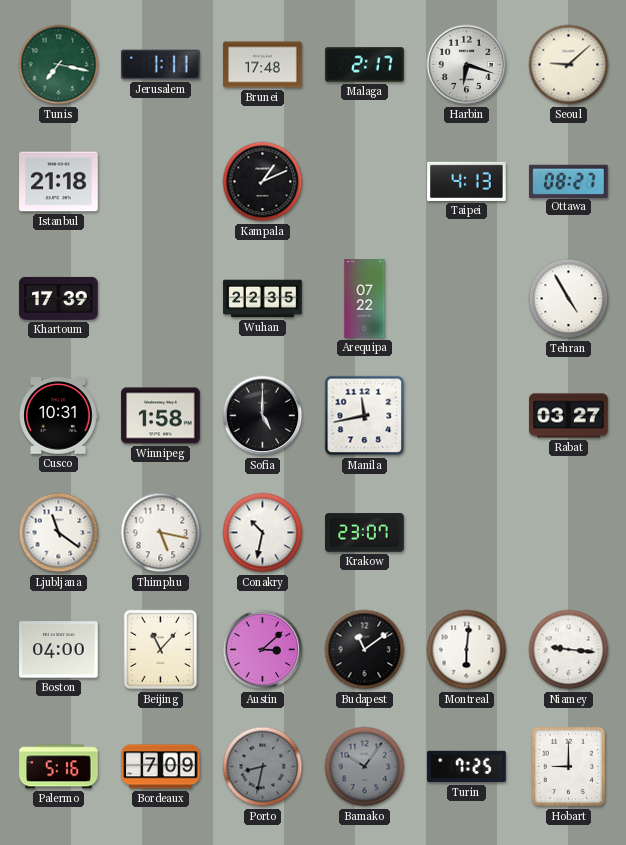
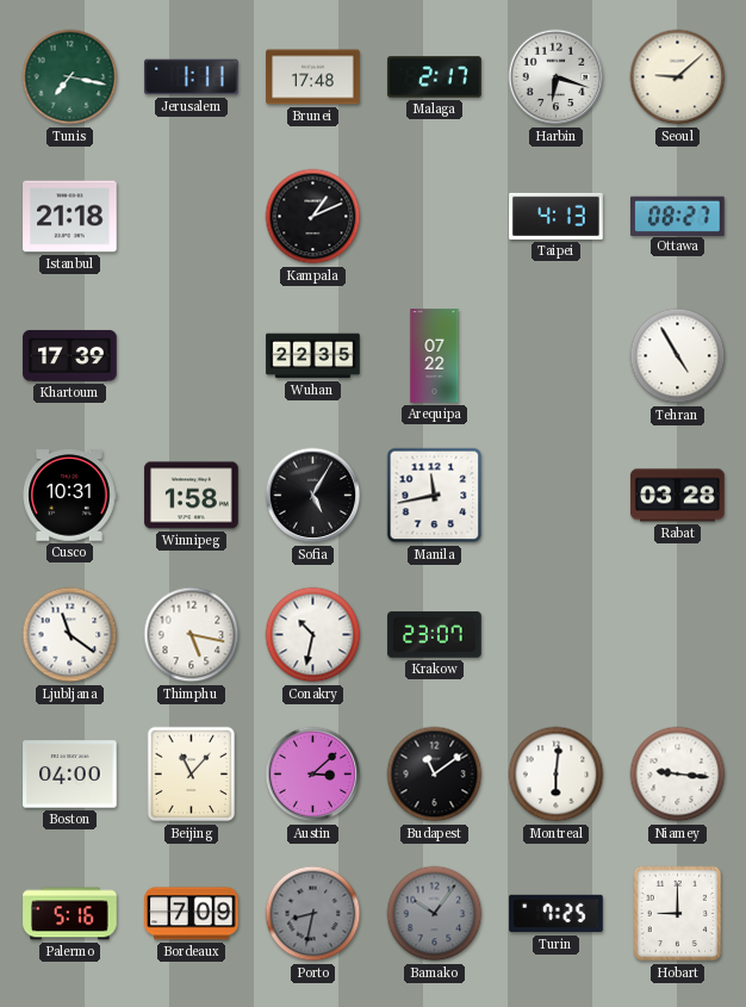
Sofia: 5:00 -> 5:05
Rabat: 03:27 -> 03:28
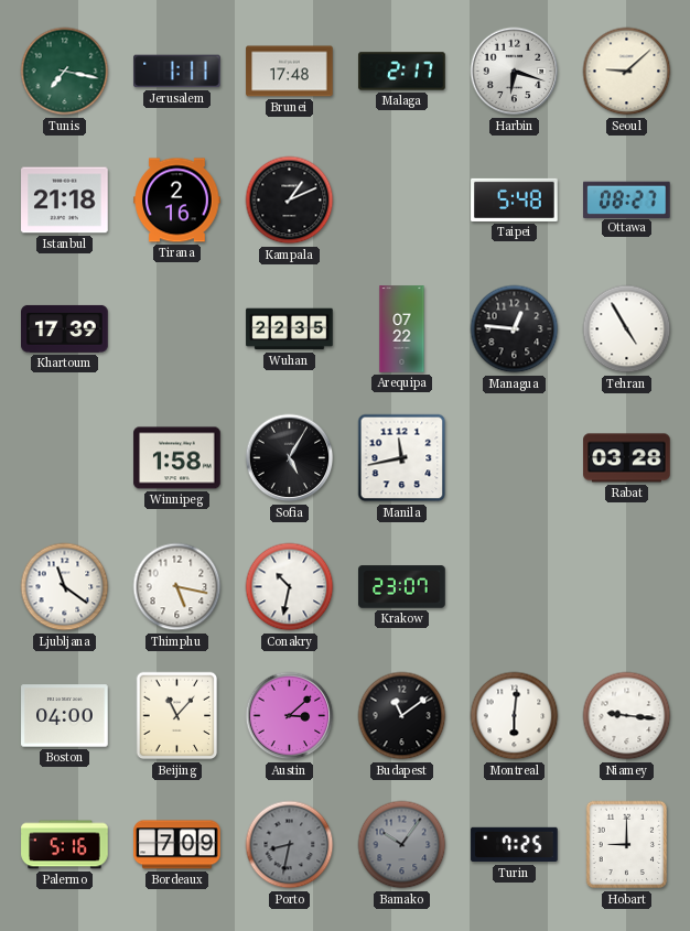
Tirana: none -> 2:16
Taipei: 4:13 -> 5:48
Managua: none -> 12:46
Cusco: 10:31 -> none
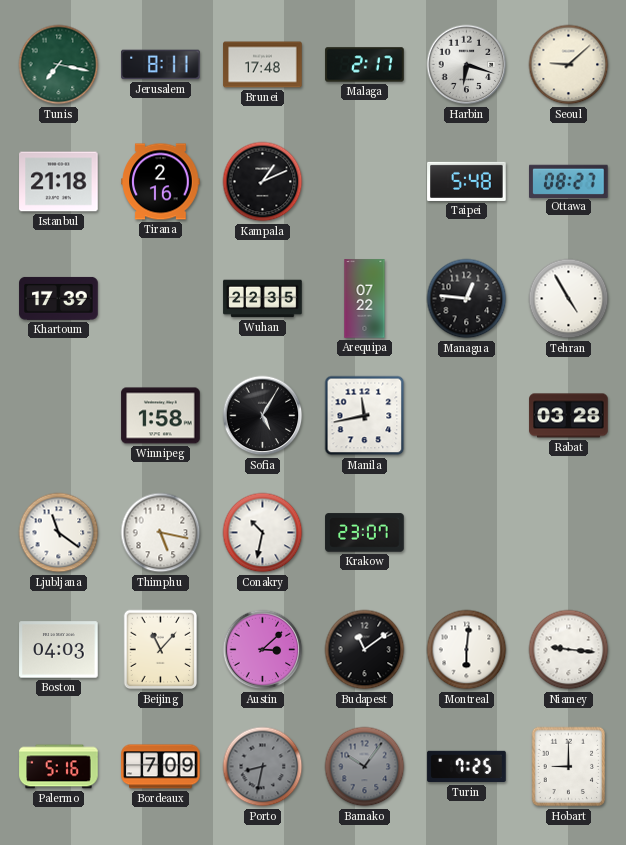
Jerusalem: 1:11 -> 8:11
Boston: 04:00 -> 04:03
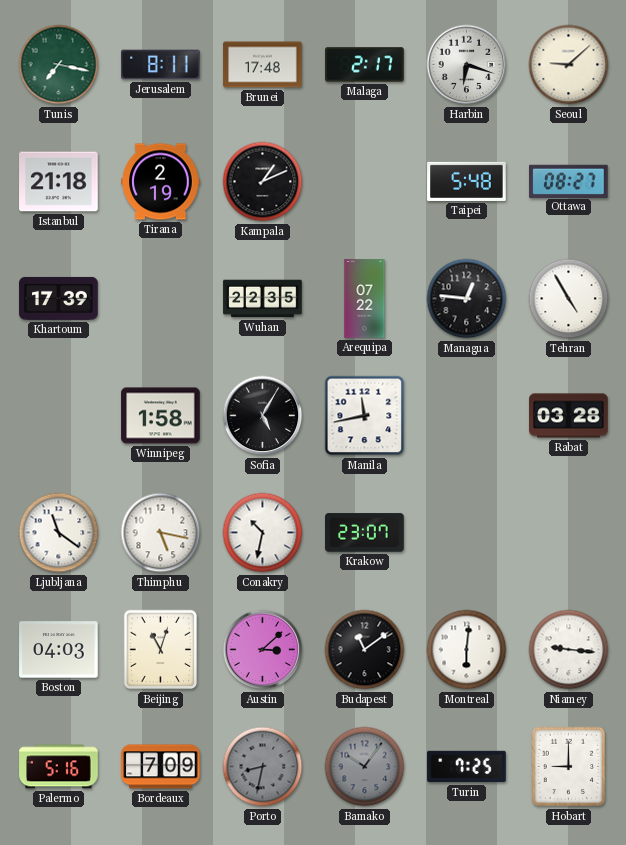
Tirana: 2:16 -> 2:19
Beijing: 11:07 -> 11:03
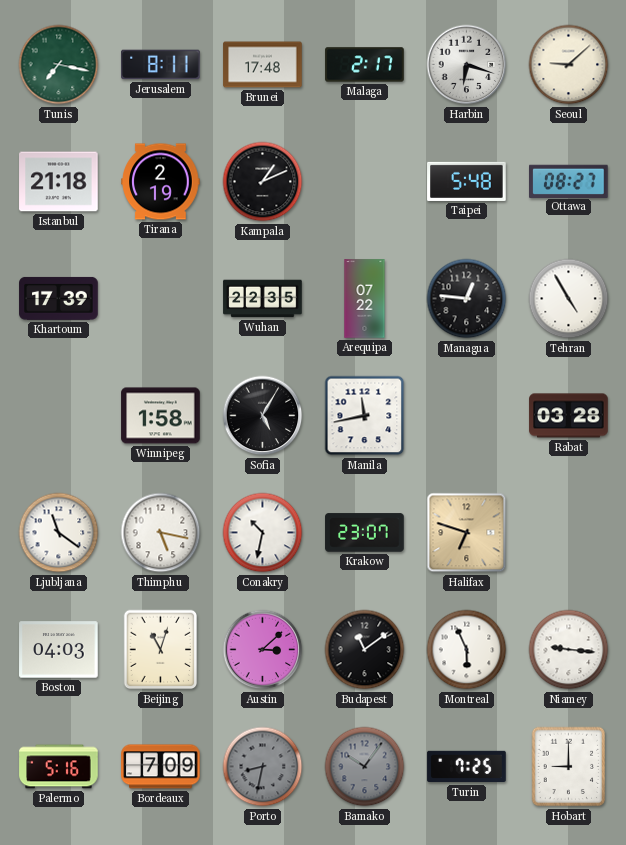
Halifax: none -> 6:48
Montreal: 6:01 -> 5:56
